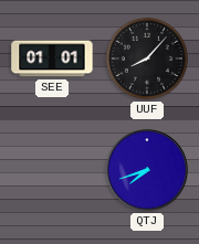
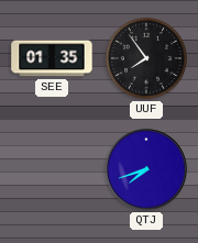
SEE: 01:01 -> 01:35
UUF: 8:07 -> 7:54
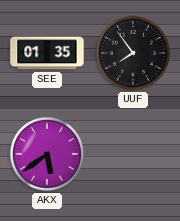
AKX: none -> 5:39
QTJ: 7:42 -> none
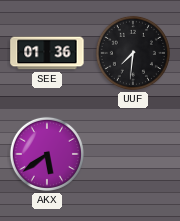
SEE: 01:35 -> 01:36
UUF: 7:54 -> 7:31
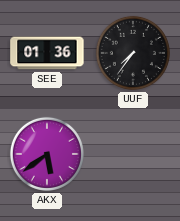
UUF: 7:31 -> 7:36
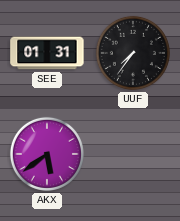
SEE: 01:36 -> 01:31
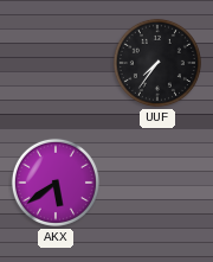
SEE: 01:31 -> none
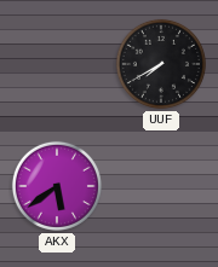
UUF: 7:36 -> 7:40
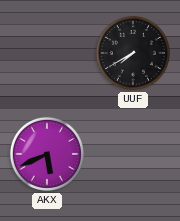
AKX: 5:39 -> 5:41
